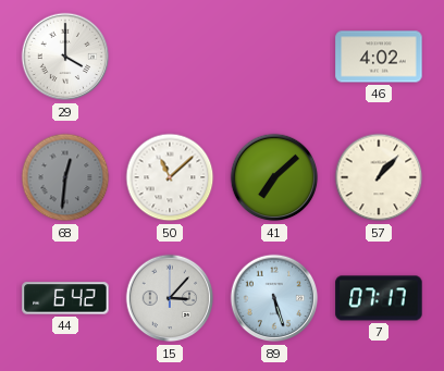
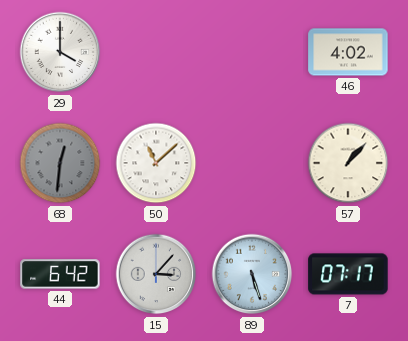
41: 7:08 -> none
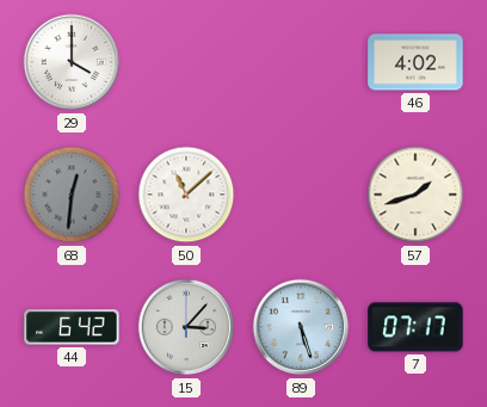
57: 1:07 -> 1:42
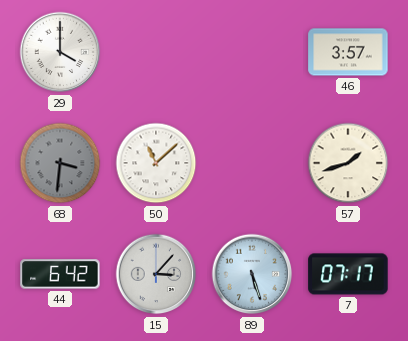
46: 4:02 -> 3:57
68: 12:31 -> 3:31
